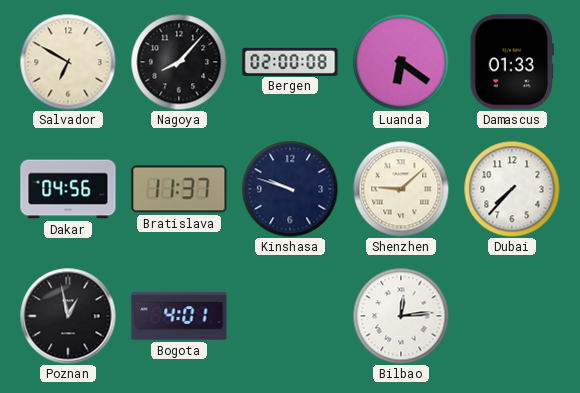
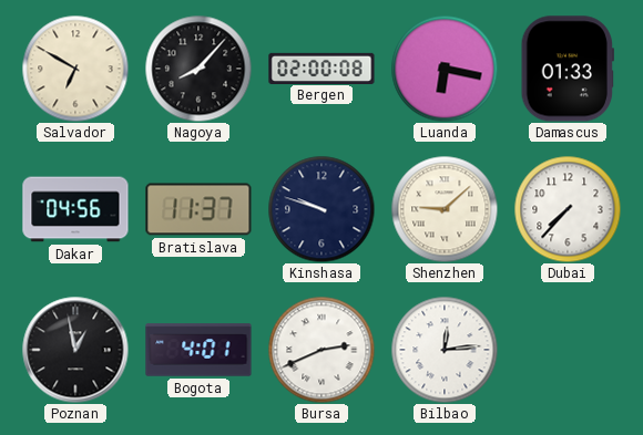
Luanda: 6:21 -> 6:17
Bursa: none -> 2:41
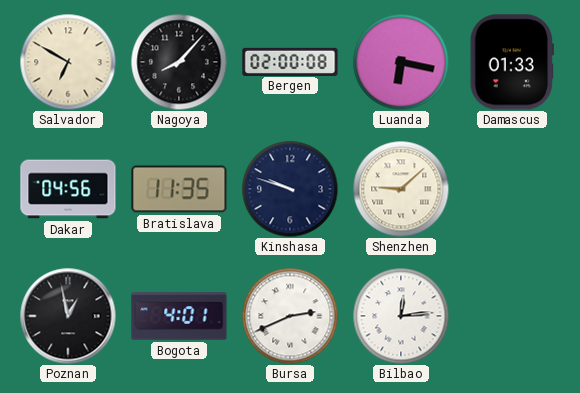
Bratislava: 11:37 -> 11:35
Dubai: 7:37 -> none
